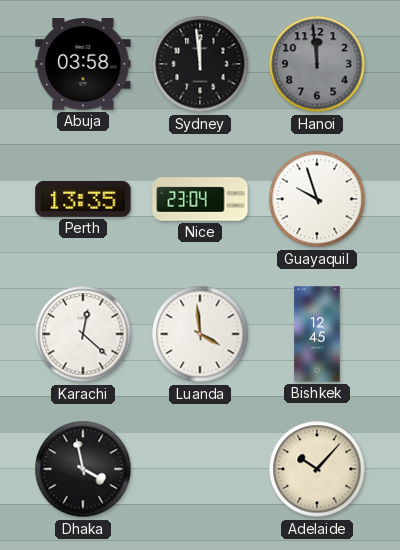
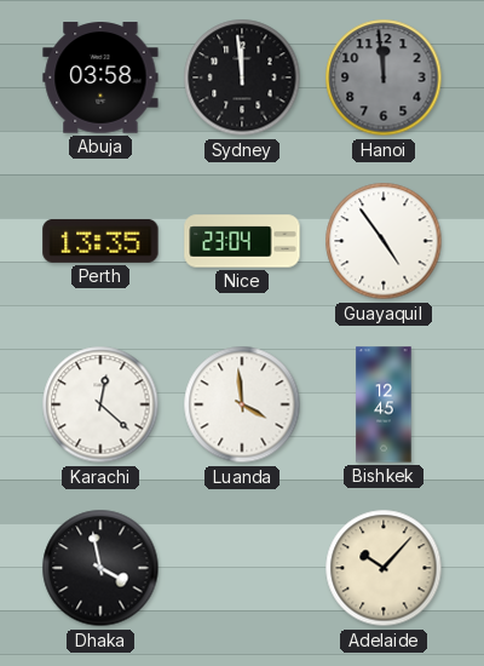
Guayaquil: 9:57 -> 4:54
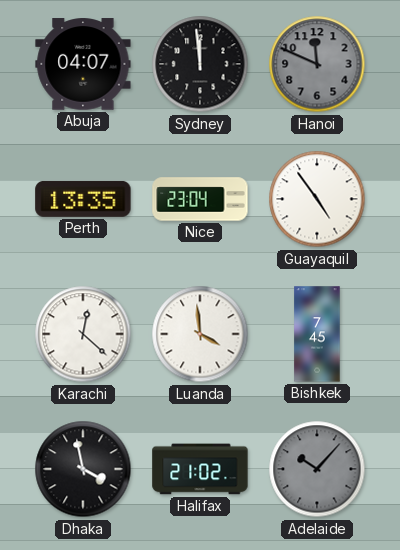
Abuja: 03:58 -> 04:07
Hanoi: 11:59 -> 11:49
Bishkek: 12:45 -> 7:45
Halifax: none -> 21:02
Adelaide dial: cream -> grey
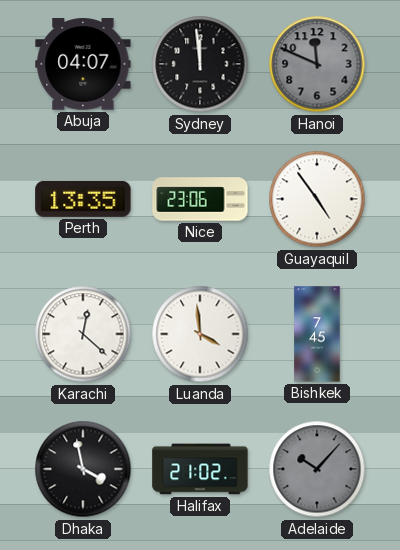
Nice: 23:04 -> 23:06
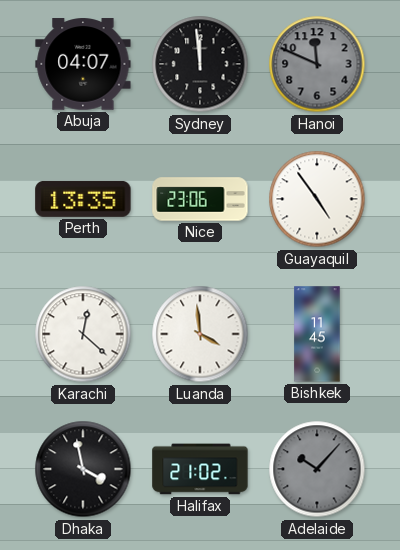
Bishkek: 7:45 -> 11:45
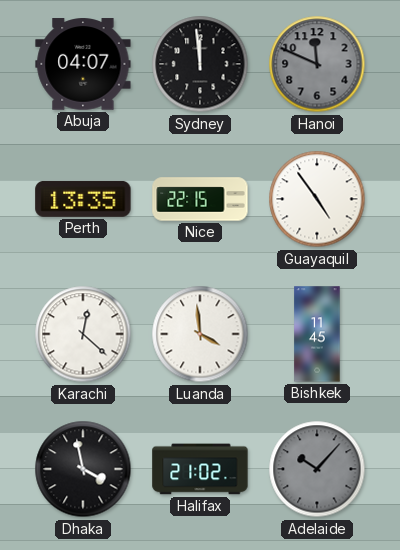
Nice: 23:06 -> 22:15
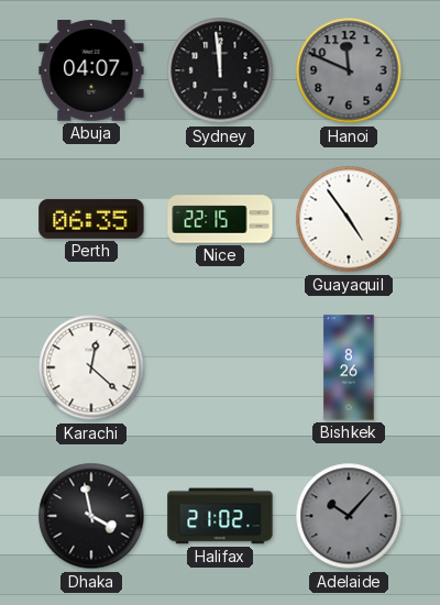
Perth: 13:35 -> 06:35
Luanda: 3:59 -> none
Bishkek: 11:45 -> 8:26
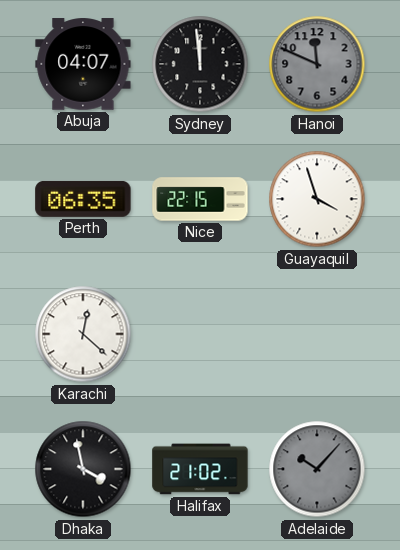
Guayaquil: 4:54 -> 3:57
Bishkek: 8:26 -> none
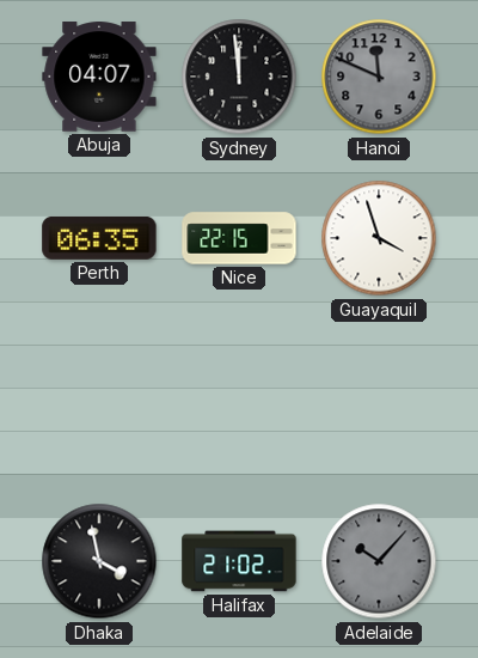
Karachi: 12:22 -> none
